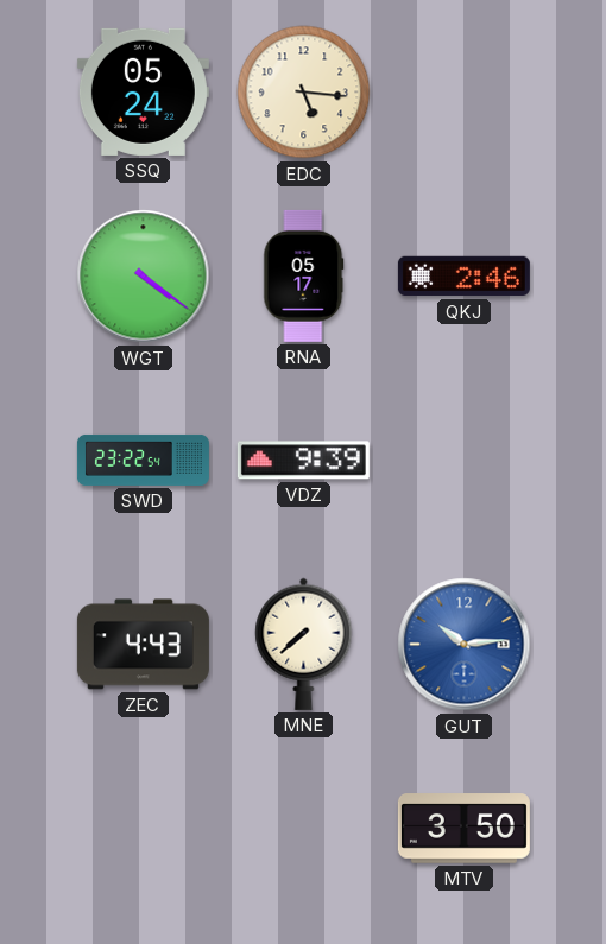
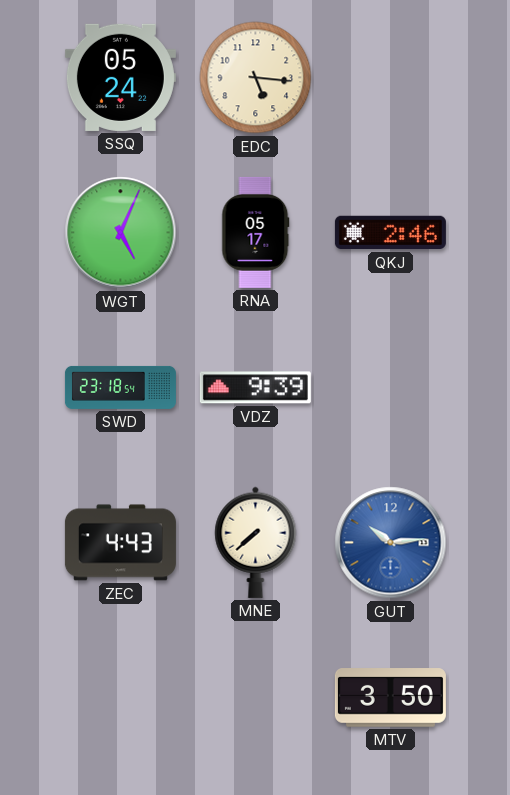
WGT: 4:21 -> 5:04
SWD: 23:22 -> 23:18
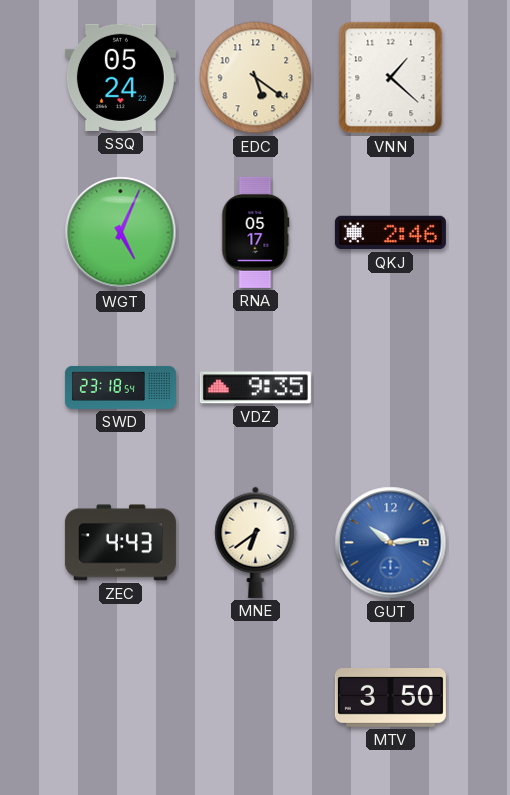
EDC: 5:16 -> 5:21
VNN: none -> 1:22
VDZ: 9:39 -> 9:35
MNE: 7:38 -> 6:39
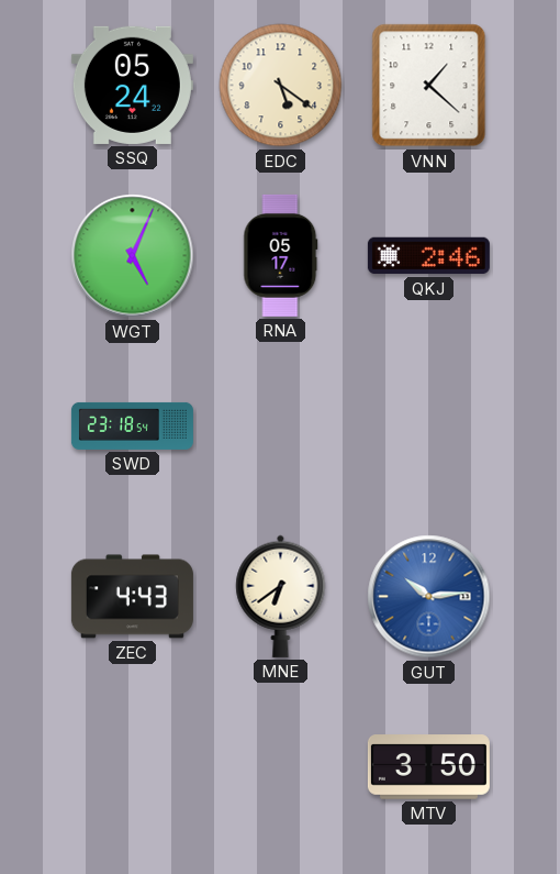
VDZ: 9:35 -> none
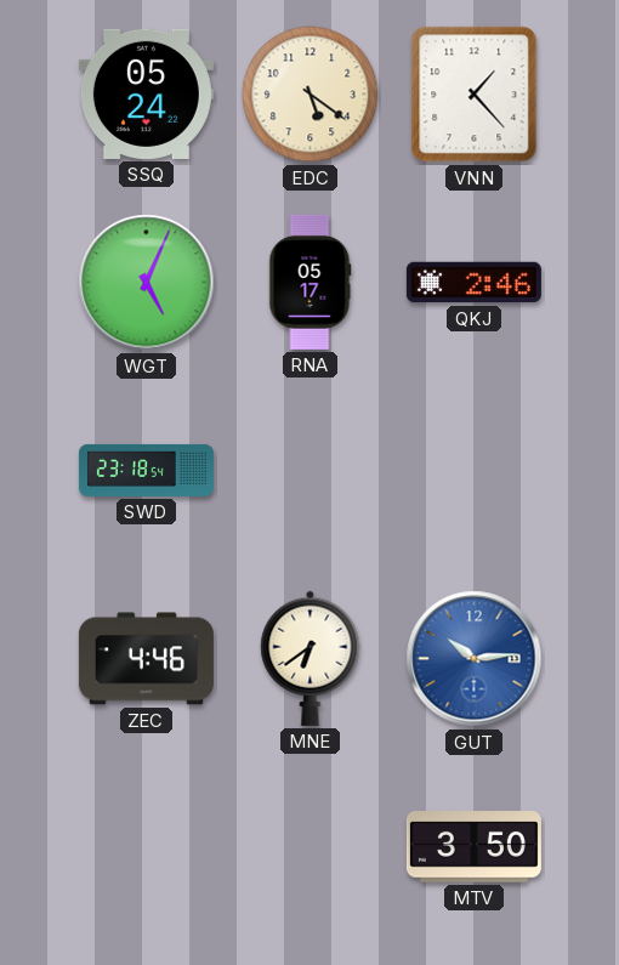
VNN: 1:22 -> 1:23
ZEC: 4:43 -> 4:46
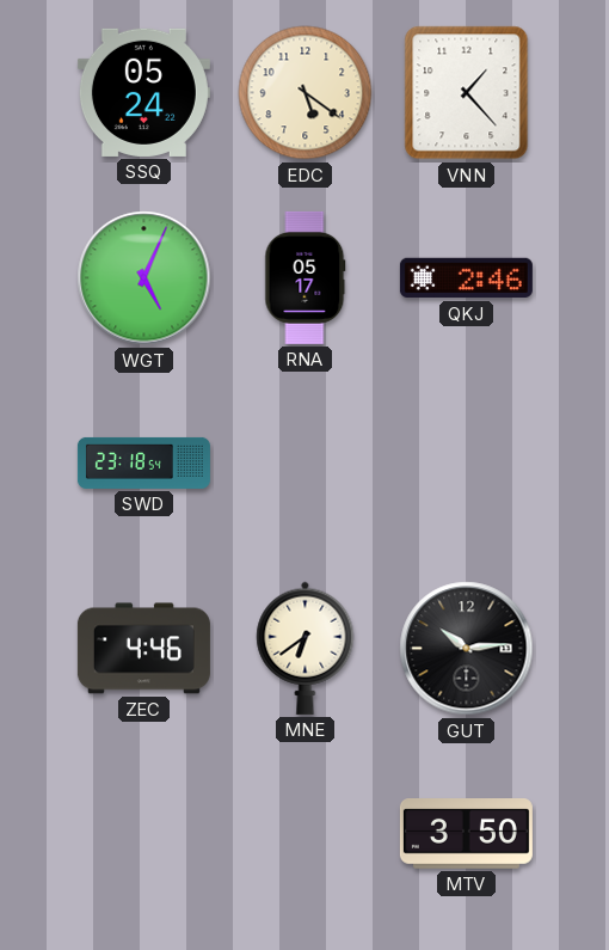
GUT dial: blue -> black
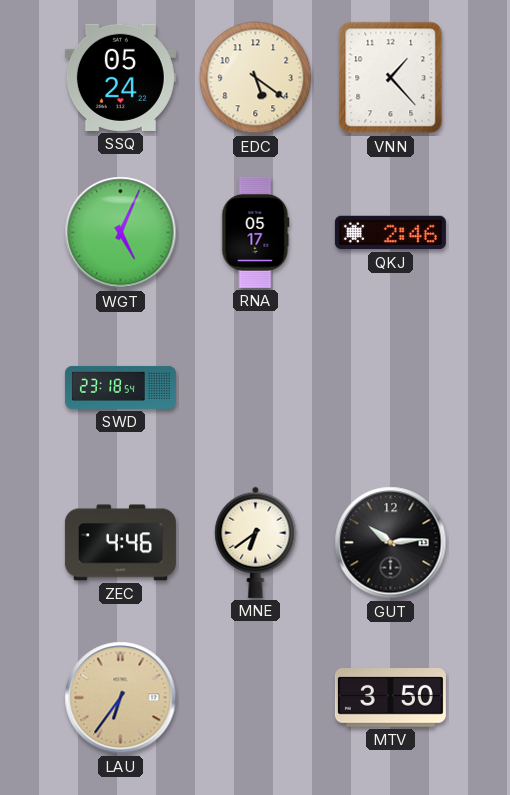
LAU: none -> 6:36
